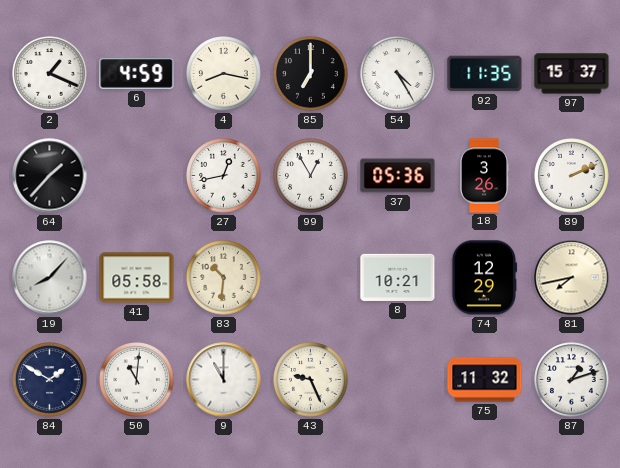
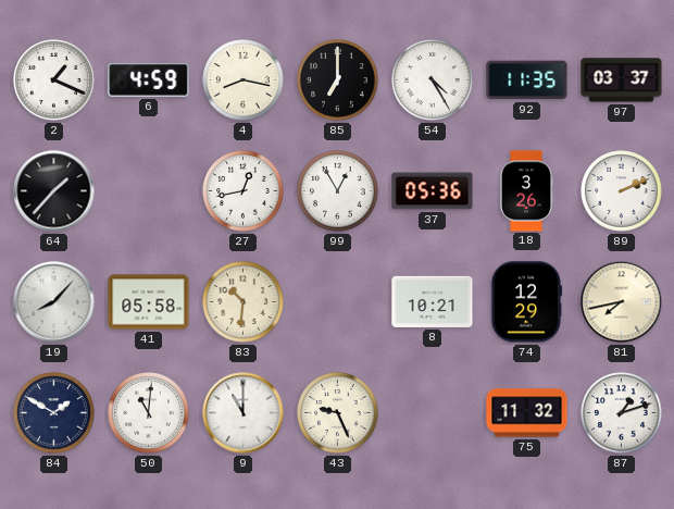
97: 15:37 -> 03:37
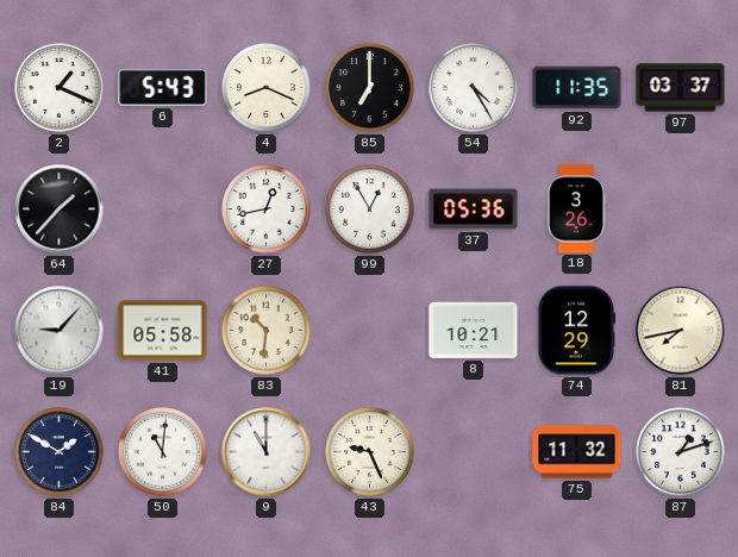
6: 4:59 -> 5:43
4: 8:17 -> 8:19
89: 2:11 -> none
19: 8:07 -> 9:07
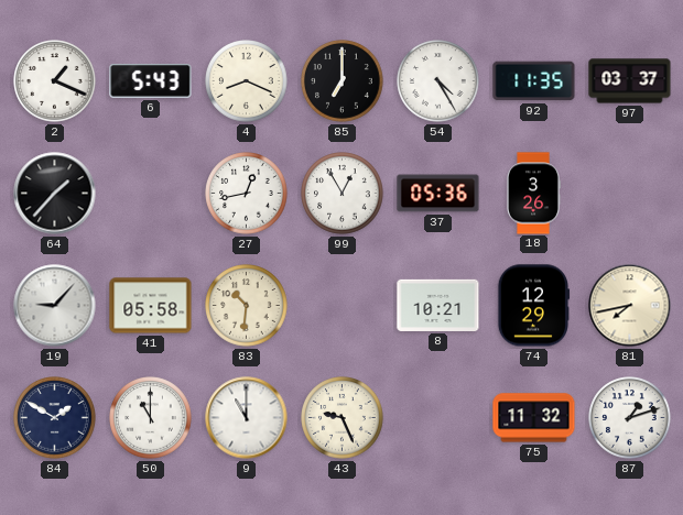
50: 11:01 -> 11:00
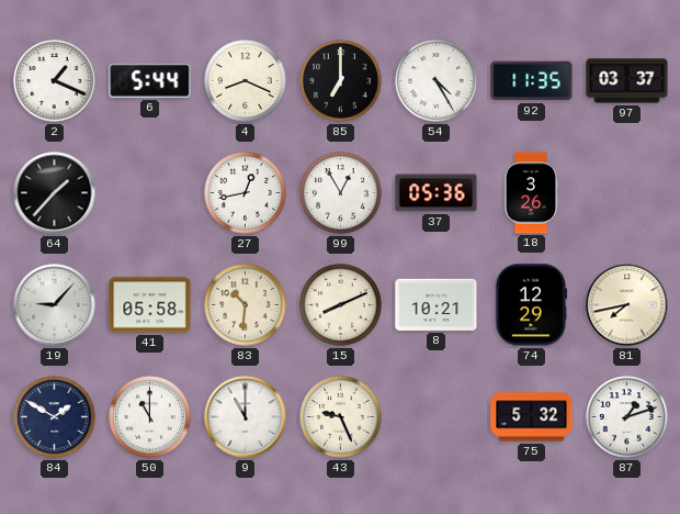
6: 5:43 -> 5:44
15: none -> 8:11
75: 11:32 -> 5:32
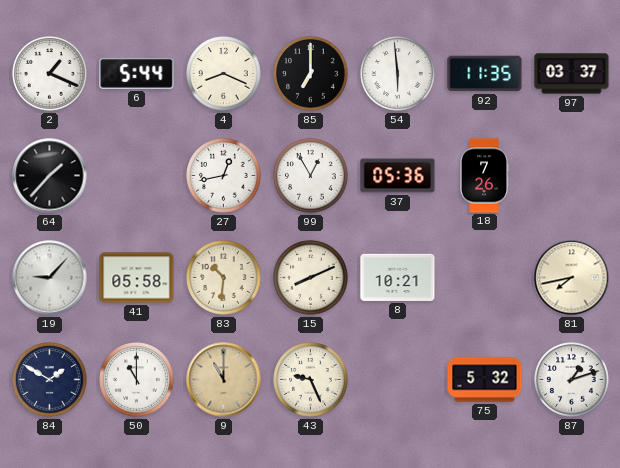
54: 4:25 -> 5:59
18: 3:26 -> 7:26
74: 12:29 -> none
9 dial: white -> champagne
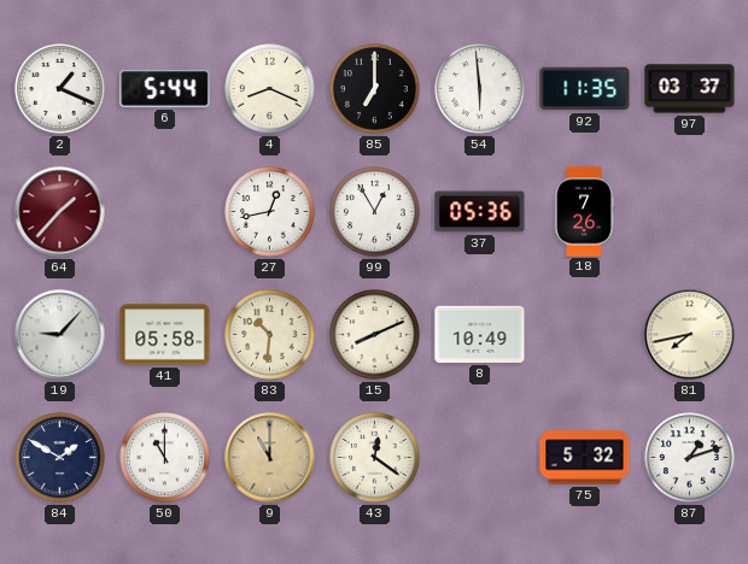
64 dial: black -> burgundy
8: 10:21 -> 10:49
43: 9:26 -> 12:21
